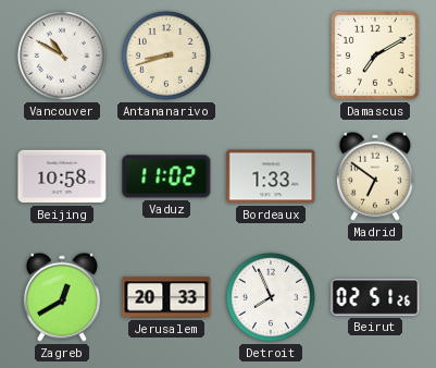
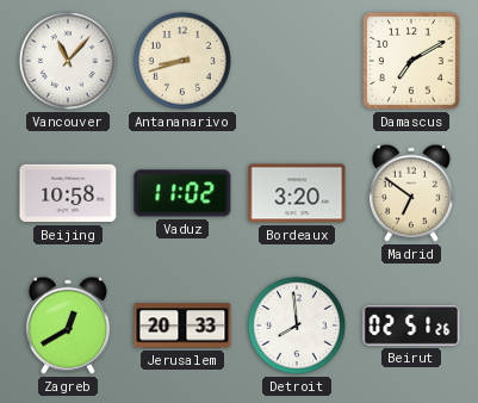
Vancouver: 10:50 -> 11:07
Bordeaux: 1:33 -> 3:20
Detroit: 7:56 -> 7:59
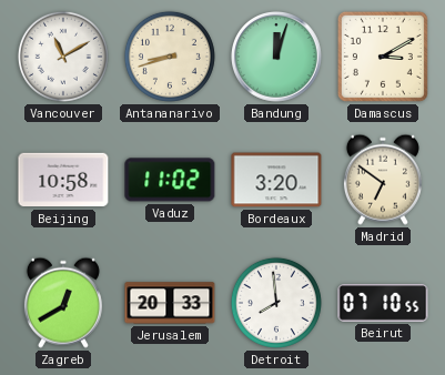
Vancouver: 11:07 -> 11:10
Bandung: none -> 12:03
Damascus: 7:10 -> 3:10
Beirut: 02:51 -> 07:10
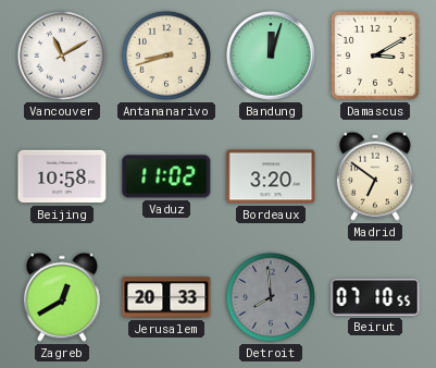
Detroit dial: white -> grey
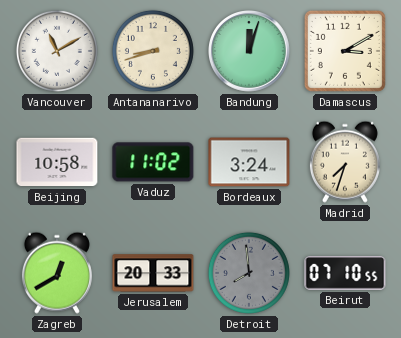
Bordeaux: 3:20 -> 3:24
Madrid: 6:51 -> 7:33
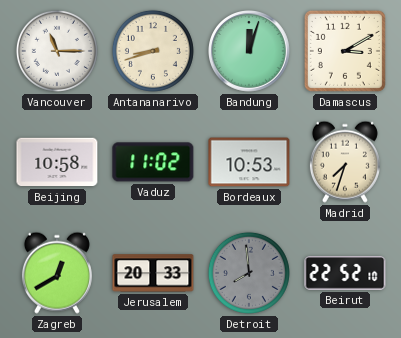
Vancouver: 11:10 -> 11:15
Bordeaux: 3:24 -> 10:53
Beirut: 07:10 -> 22:52
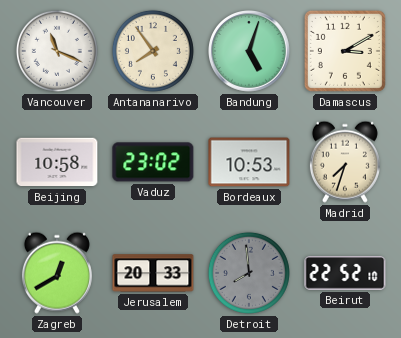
Vancouver: 11:15 -> 11:19
Antananarivo: 8:42 -> 7:54
Bandung: 12:03 -> 5:03
Vaduz: 11:02 -> 23:02
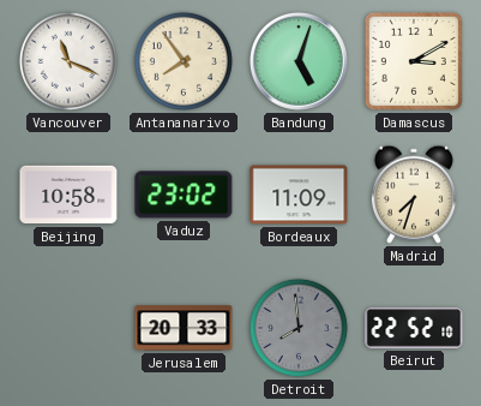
Bordeaux: 10:53 -> 11:09
Zagreb: 12:40 -> none
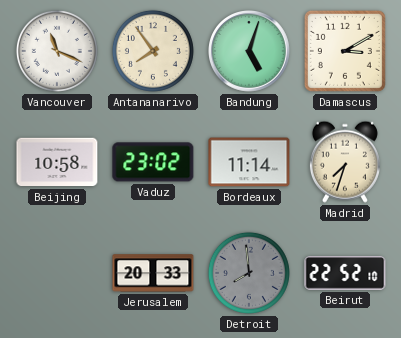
Bordeaux: 11:09 -> 11:14
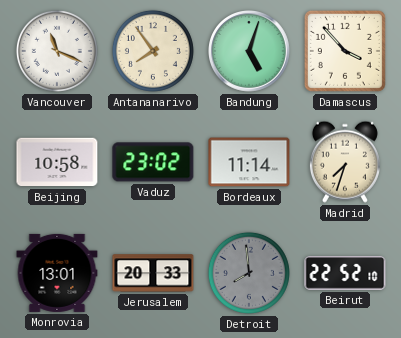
Damascus: 3:10 -> 3:53
Monrovia: none -> 13:01
